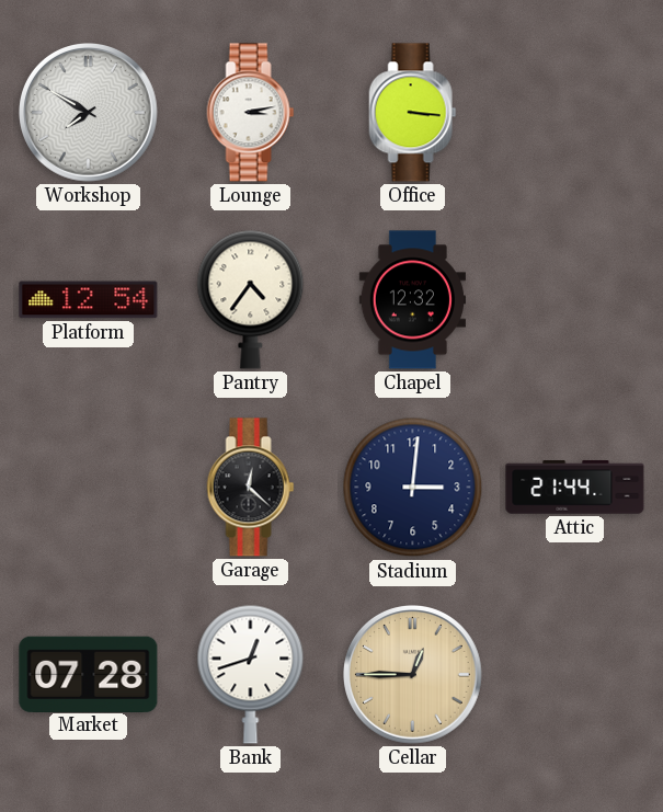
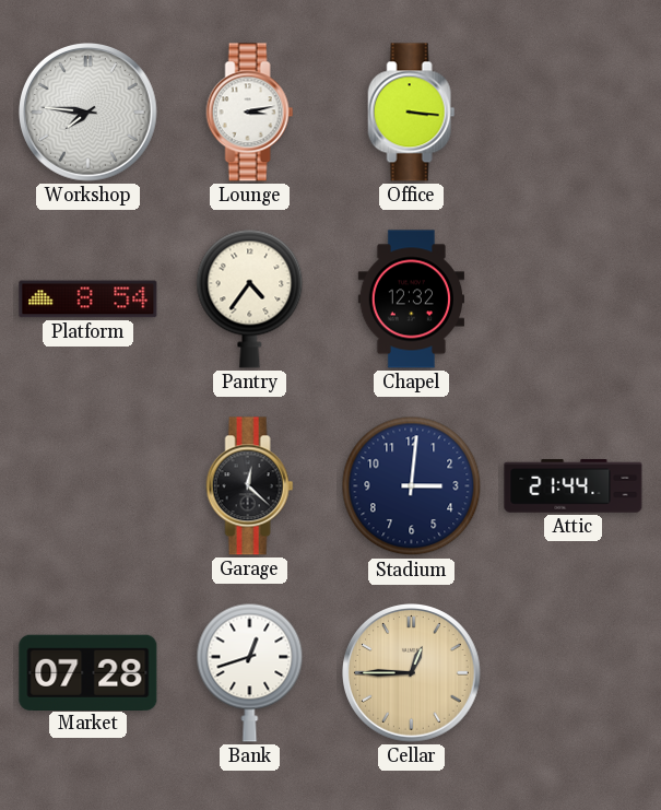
Workshop: 7:50 -> 7:46
Platform: 12:54 -> 8:54
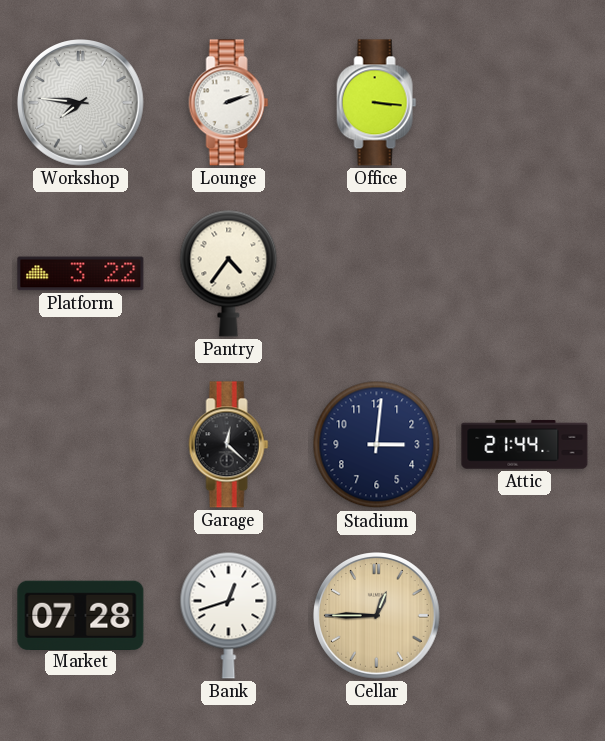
Lounge: 3:13 -> 2:12
Platform: 8:54 -> 3:22
Chapel: 12:32 -> none
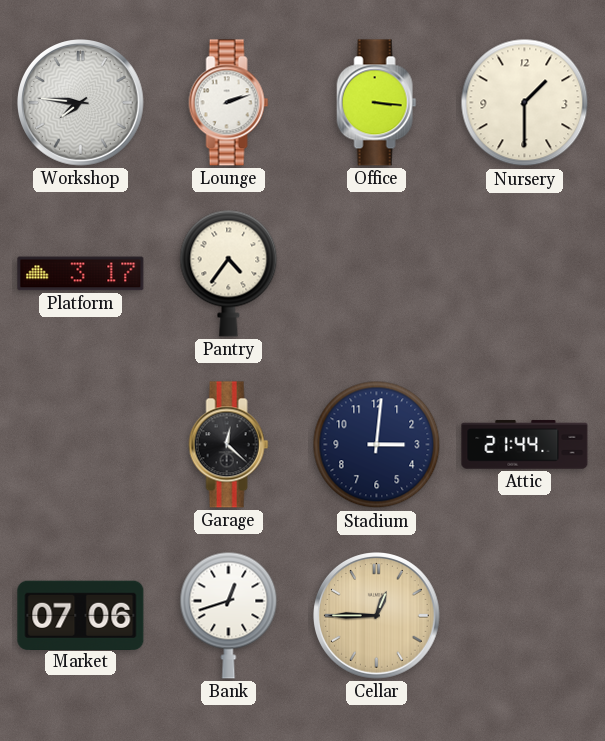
Nursery: none -> 1:30
Platform: 3:22 -> 3:17
Market: 07:28 -> 07:06
